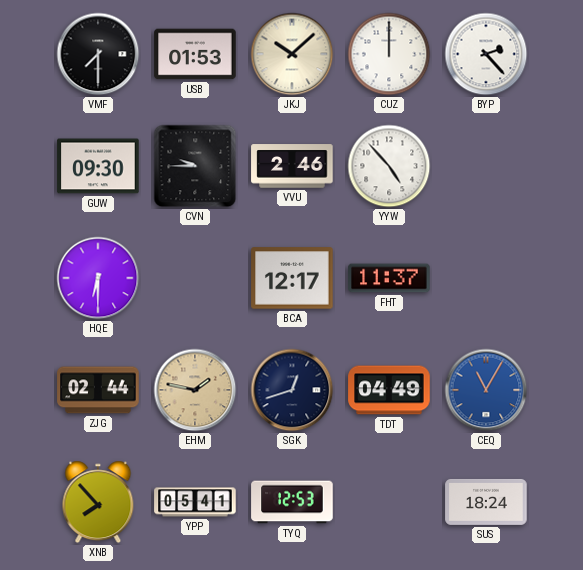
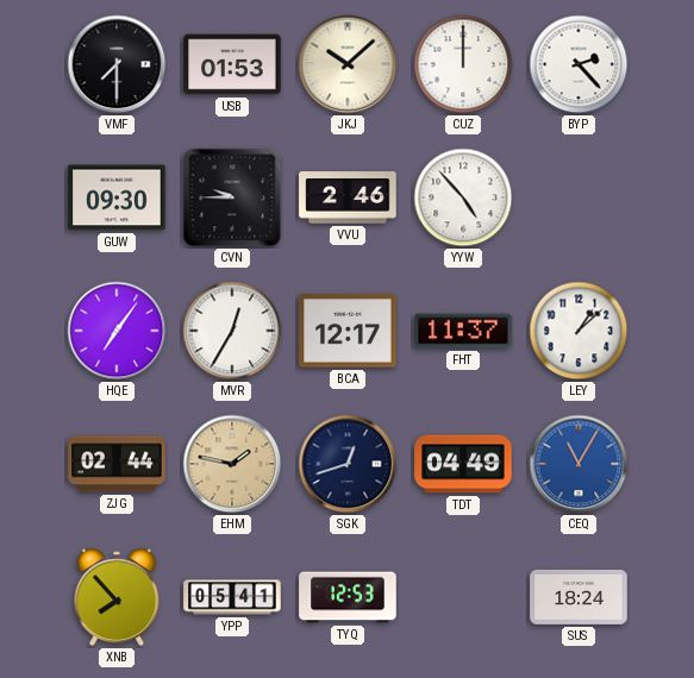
HQE: 6:30 -> 7:06
MVR: none -> 12:35
LEY: none -> 1:08
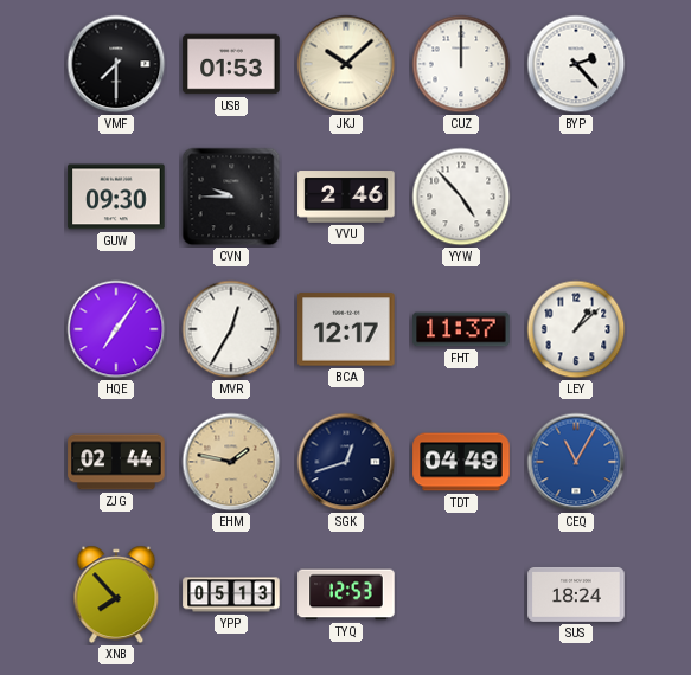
YPP: 05:41 -> 05:13
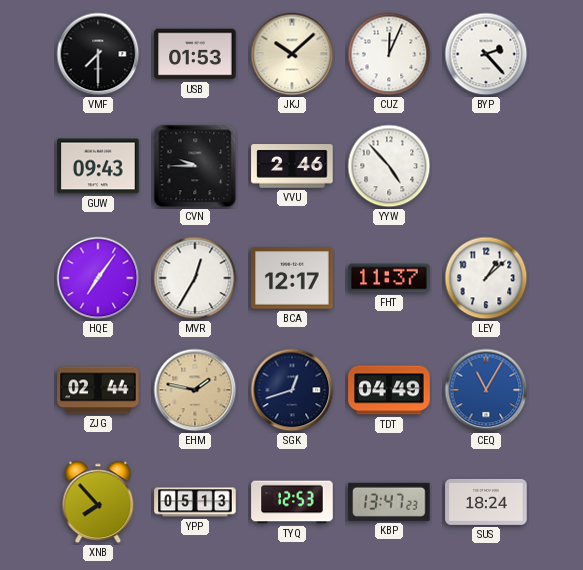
CUZ: 12:00 -> 12:04
GUW: 09:30 -> 09:43
KBP: none -> 13:47
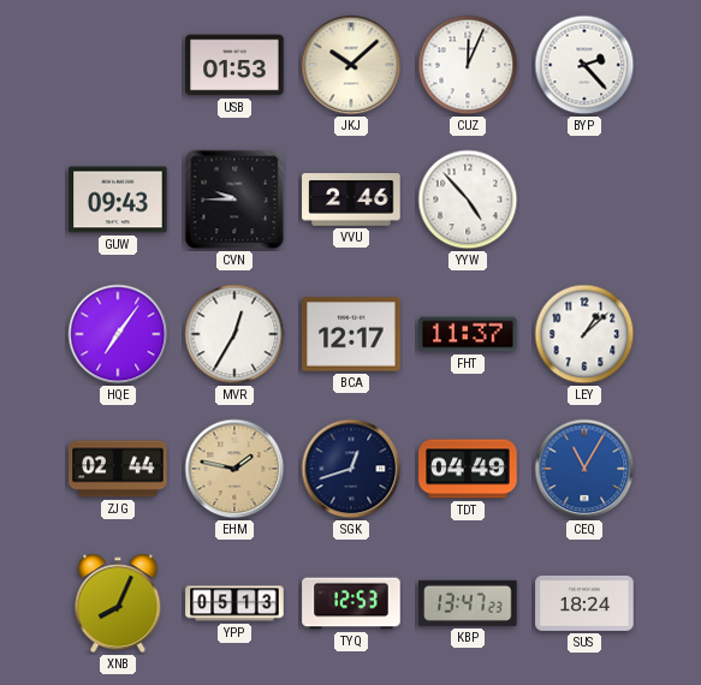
VMF: 7:30 -> none
XNB: 7:53 -> 8:04
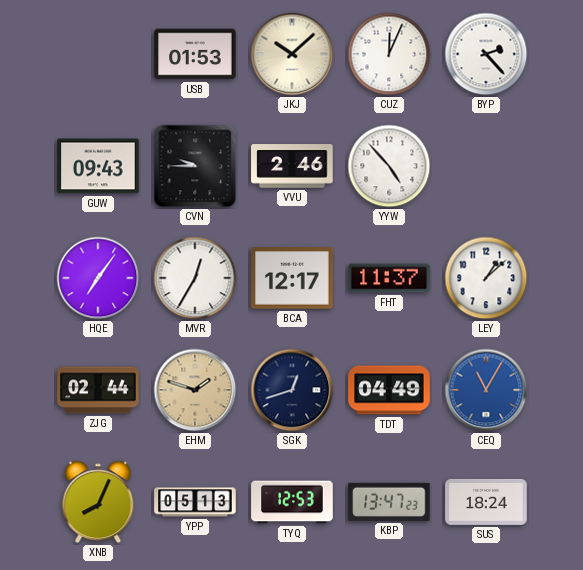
EHM: 1:47 -> 1:48
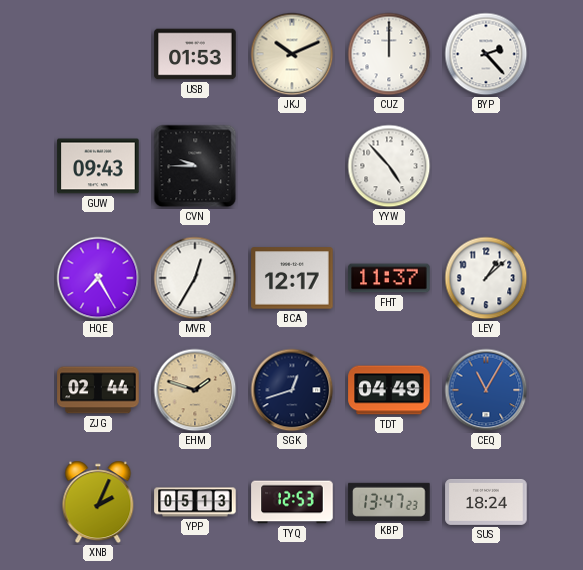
JKJ: 10:08 -> 10:11
CUZ: 12:04 -> 12:00
VVU: 2:46 -> none
HQE: 7:06 -> 7:25
XNB: 8:04 -> 2:04
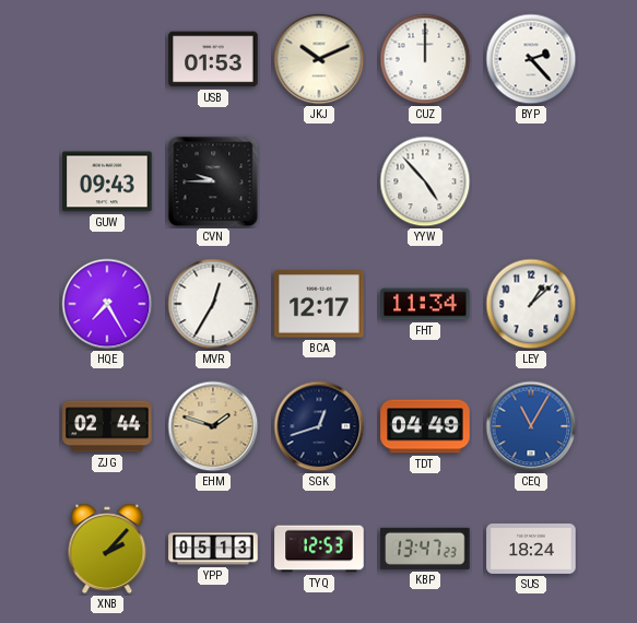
FHT: 11:37 -> 11:34
XNB: 2:04 -> 2:07
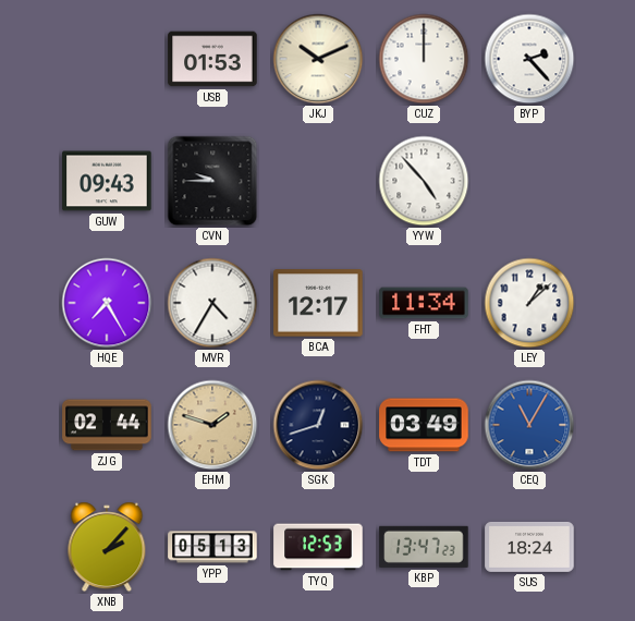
MVR: 12:35 -> 4:35
TDT: 04:49 -> 03:49
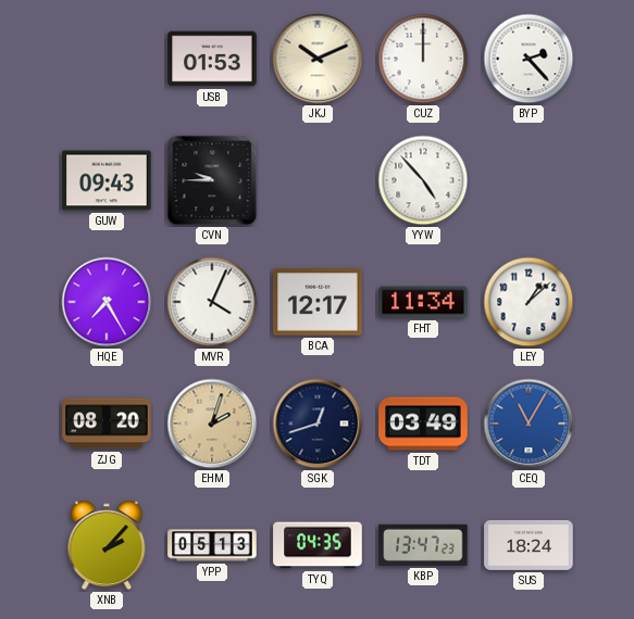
MVR: 4:35 -> 4:04
ZJG: 02:44 -> 08:20
EHM: 1:48 -> 2:03
TYQ: 12:53 -> 04:35
